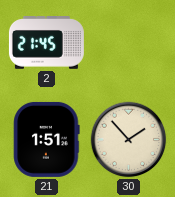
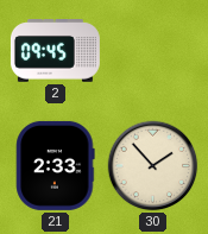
2: 21:45 -> 09:45
21: 1:51 -> 2:33
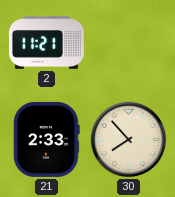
2: 09:45 -> 11:21
30: 1:53 -> 7:53
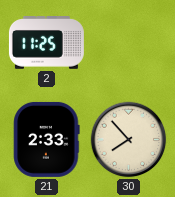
2: 11:21 -> 11:25
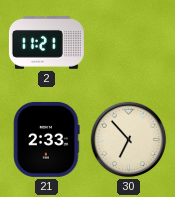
2: 11:25 -> 11:21
30: 7:53 -> 6:53
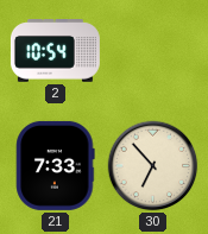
2: 11:21 -> 10:54
21: 2:33 -> 7:33
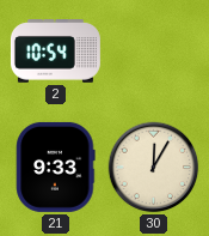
21: 7:33 -> 9:33
30: 6:53 -> 12:05
